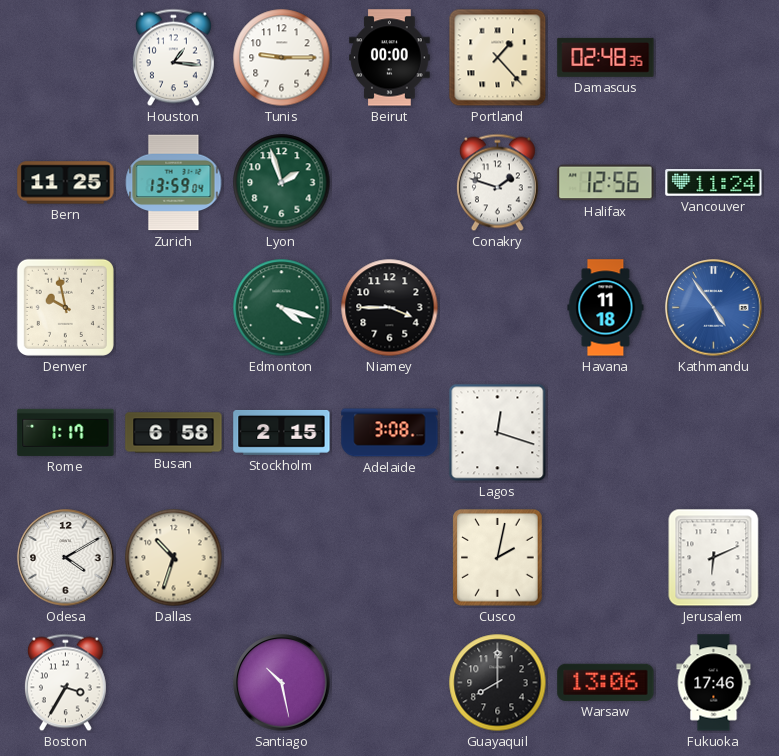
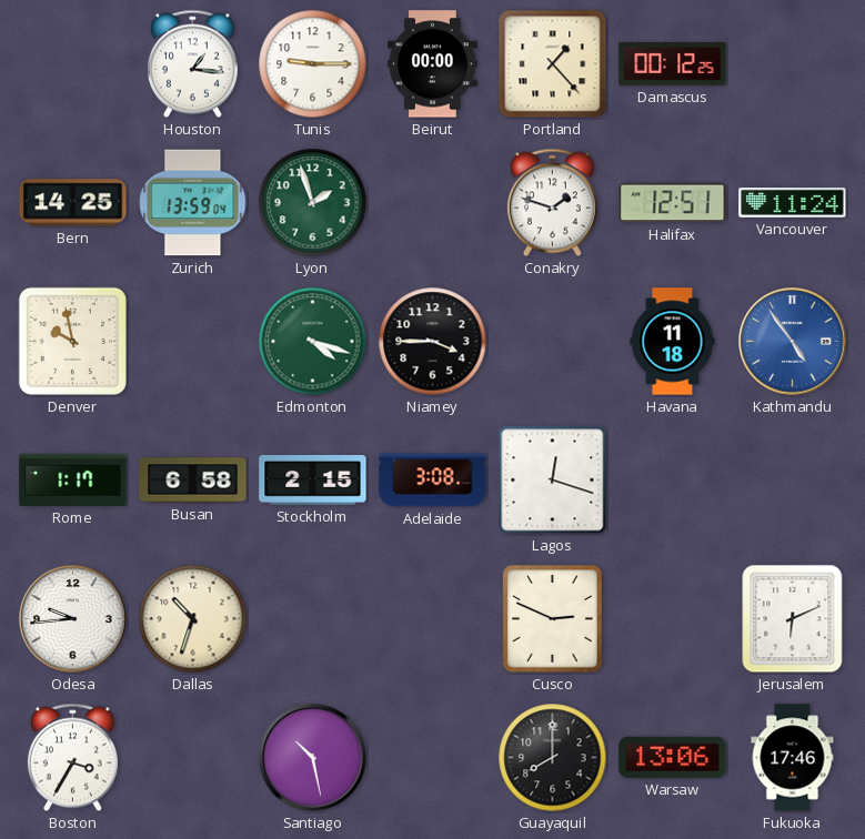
Damascus: 02:48 -> 00:12
Bern: 11:25 -> 14:25
Halifax: 12:56 -> 12:51
Odesa: 4:10 -> 9:44
Cusco: 2:02 -> 2:49
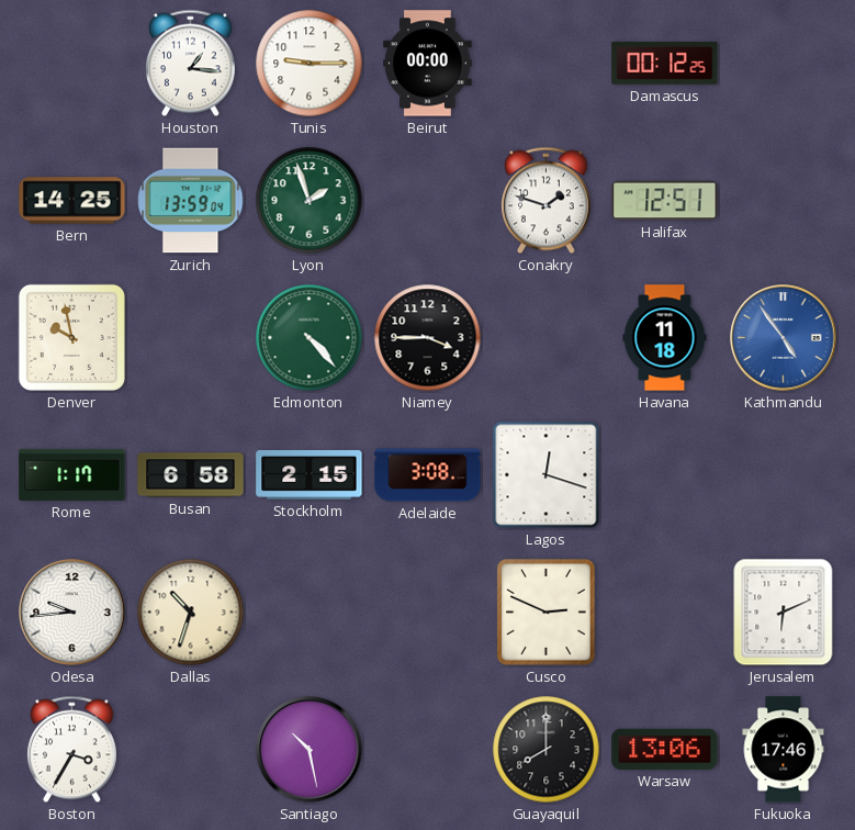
Portland: 1:23 -> none
Vancouver: 11:24 -> none
Edmonton: 4:18 -> 4:23
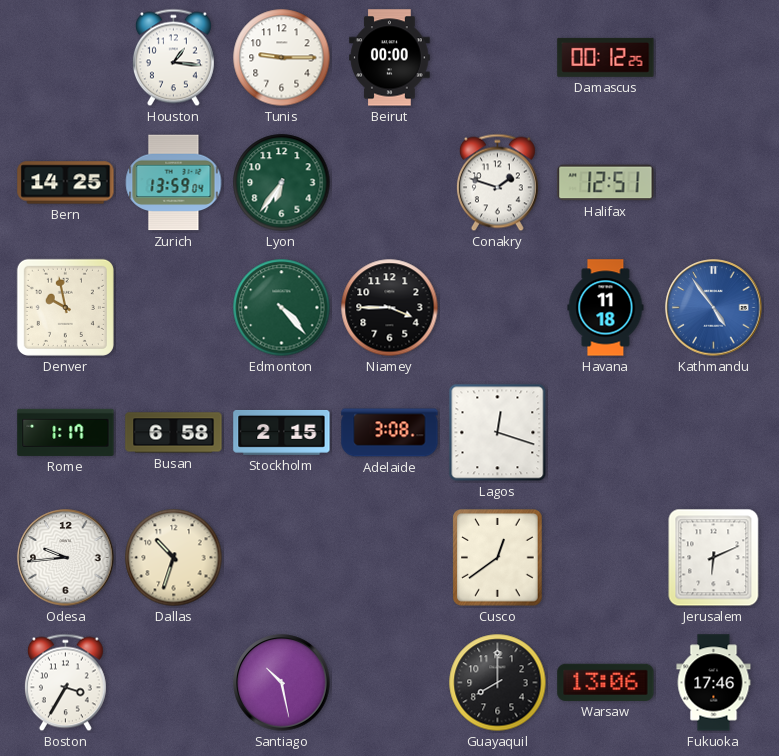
Lyon: 1:57 -> 6:36
Cusco: 2:49 -> 12:39
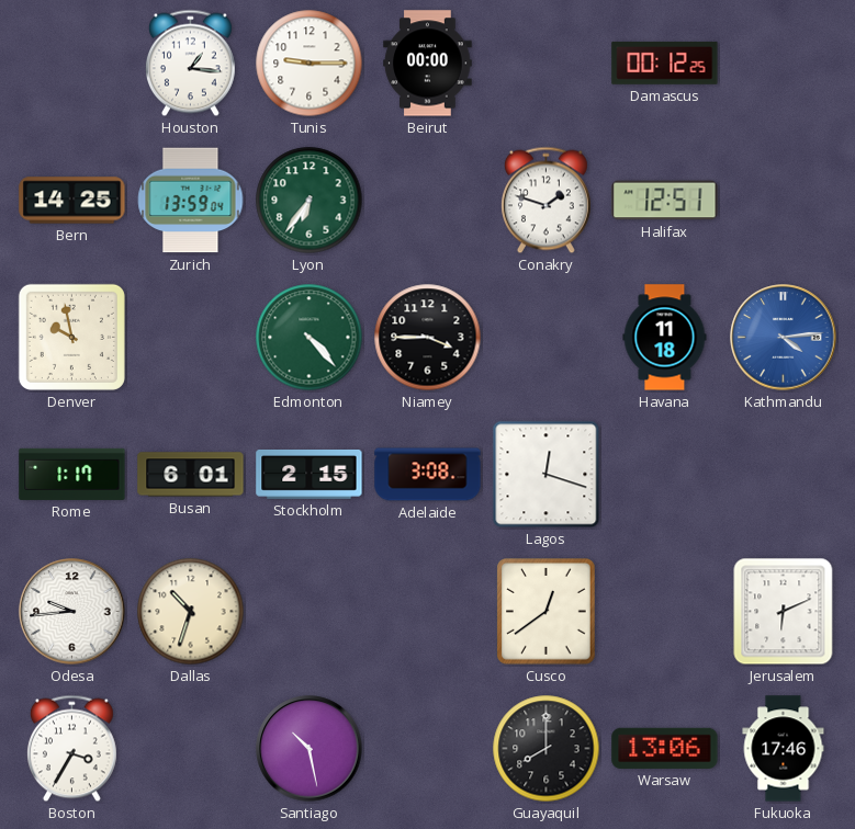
Kathmandu: 4:54 -> 4:14
Busan: 6:58 -> 6:01
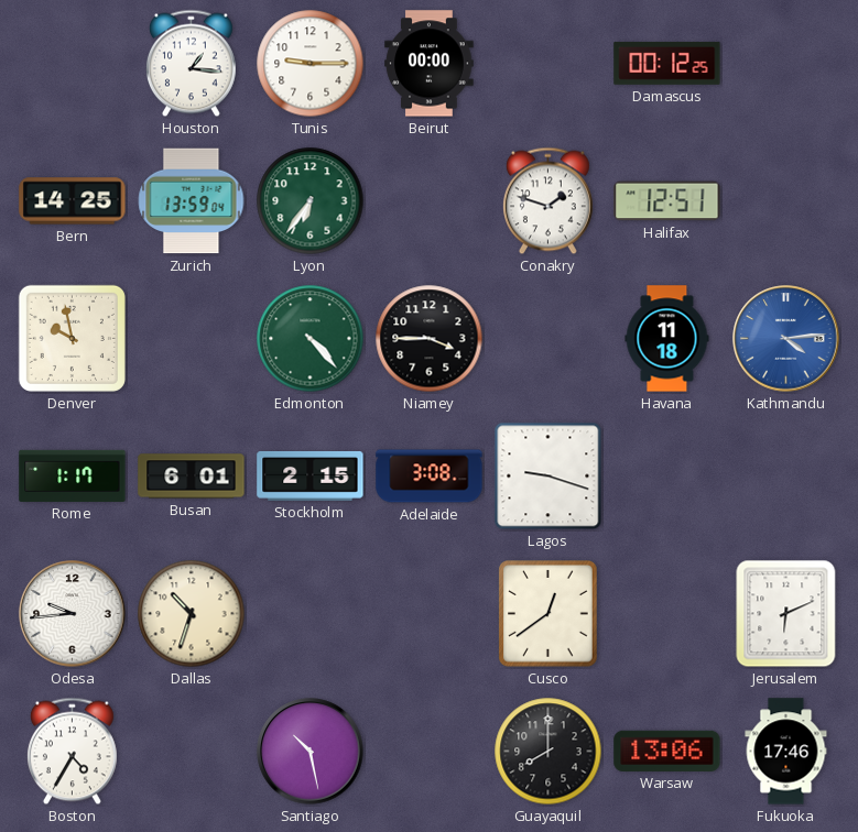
Lagos: 12:18 -> 9:18
Boston: 3:35 -> 4:35
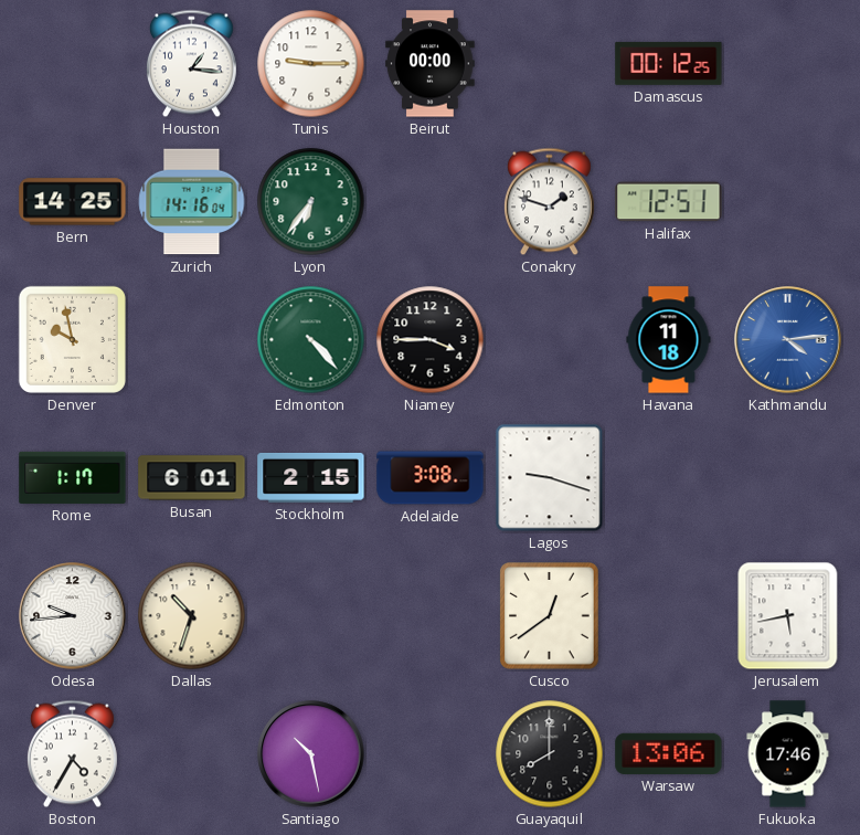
Zurich: 13:59 -> 14:16
Jerusalem: 6:11 -> 5:43
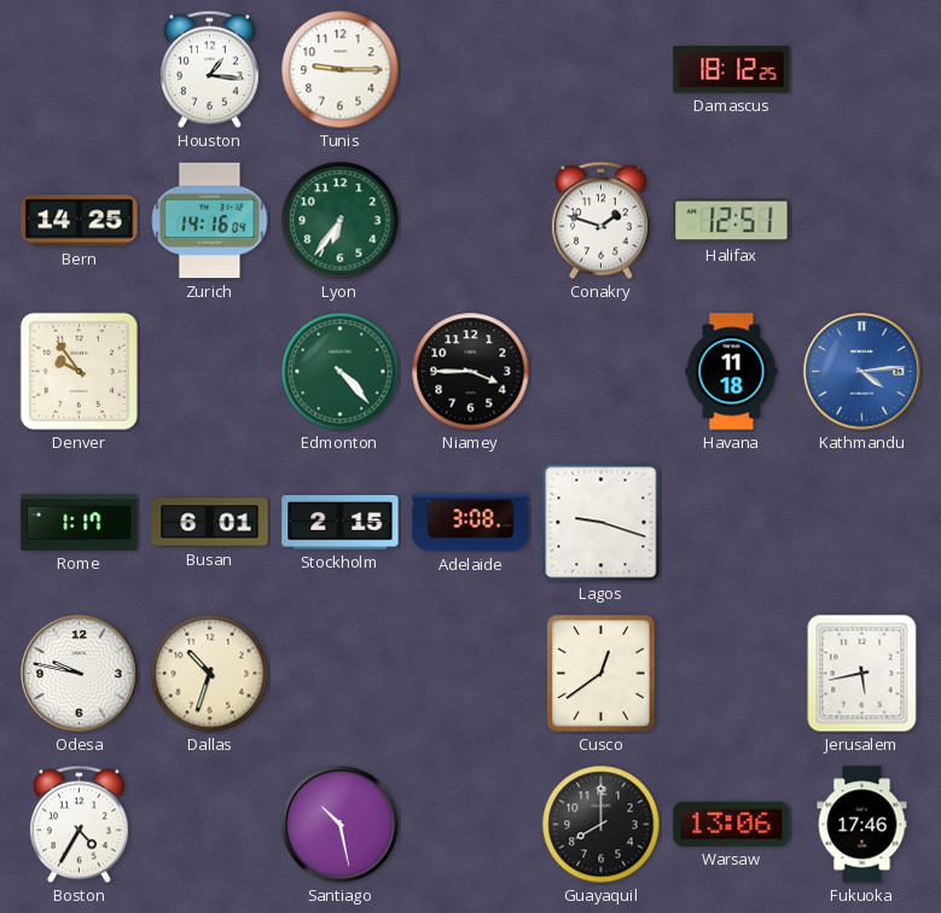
Beirut: 00:00 -> none
Damascus: 00:12 -> 18:12
Denver: 9:58 -> 9:54
Odesa: 9:44 -> 9:47
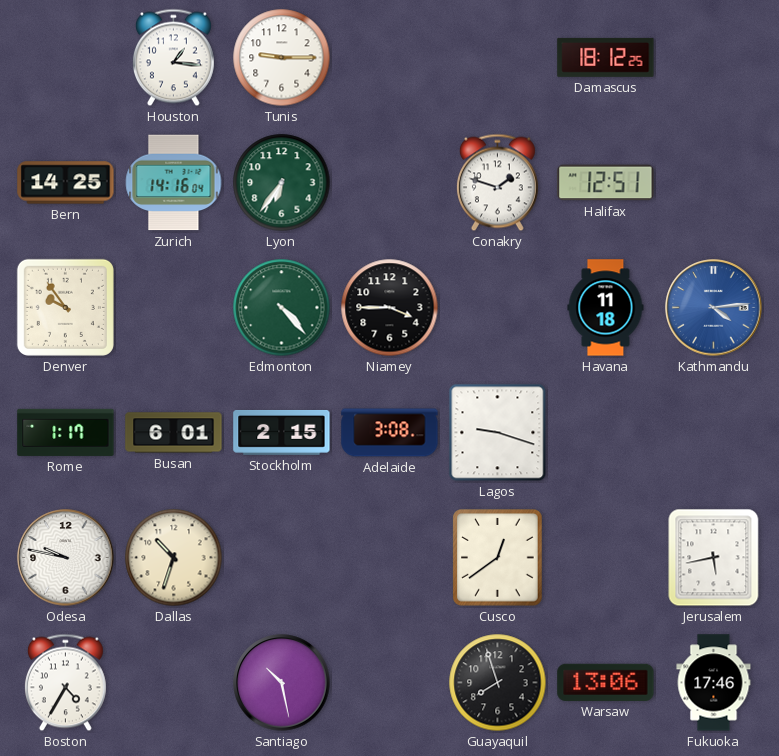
Guayaquil: 8:00 -> 7:57
